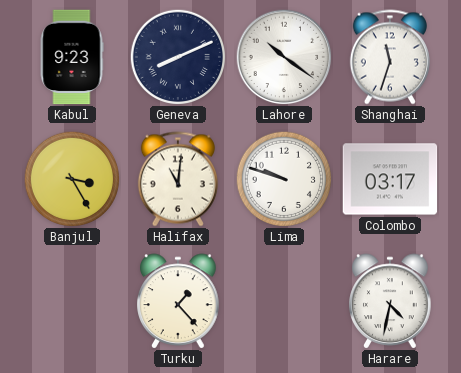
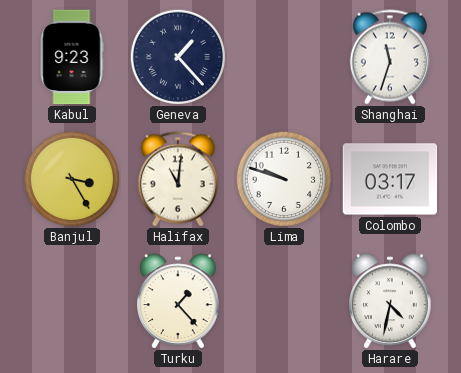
Geneva: 8:11 -> 1:23
Lahore: 10:21 -> none
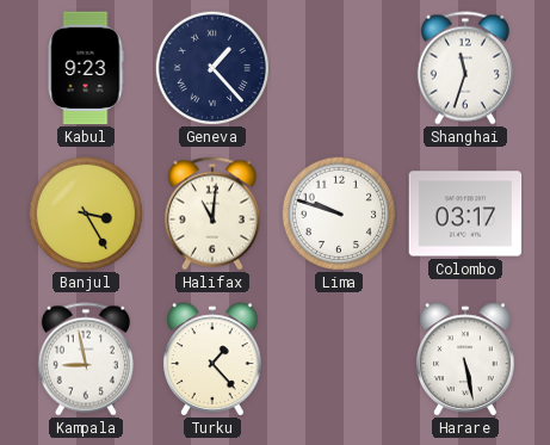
Kampala: none -> 8:58
Harare: 4:32 -> 5:28
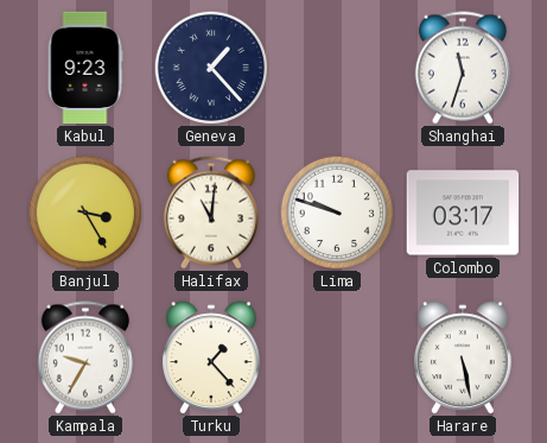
Kampala: 8:58 -> 9:35
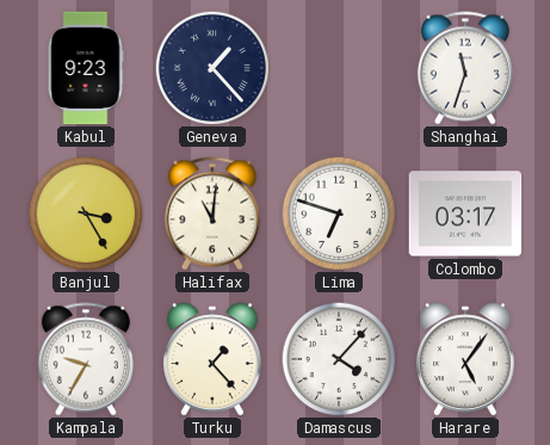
Lima: 9:48 -> 6:48
Damascus: none -> 4:07
Harare: 5:28 -> 5:06
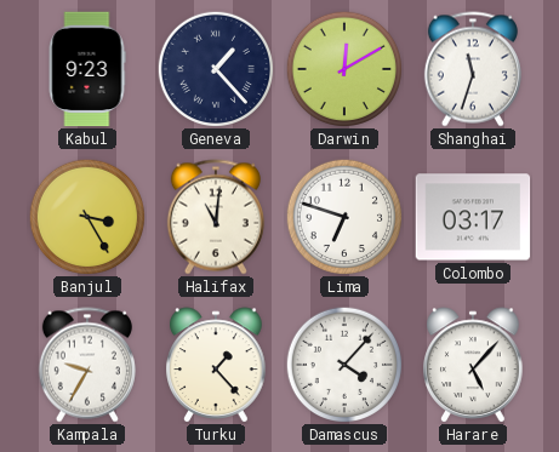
Darwin: none -> 12:10
Harare: 5:06 -> 5:07
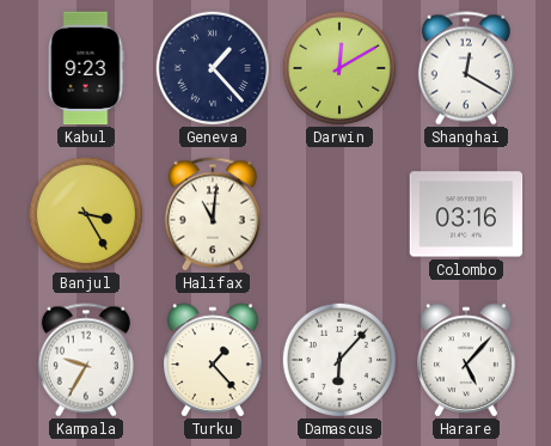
Shanghai: 11:33 -> 12:20
Lima: 6:48 -> none
Colombo: 03:17 -> 03:16
Damascus: 4:07 -> 6:07
